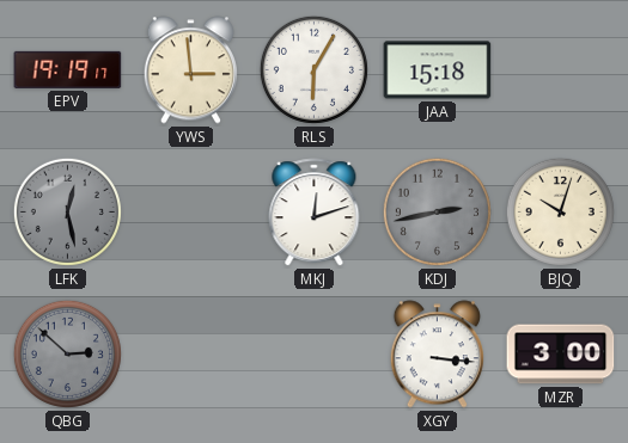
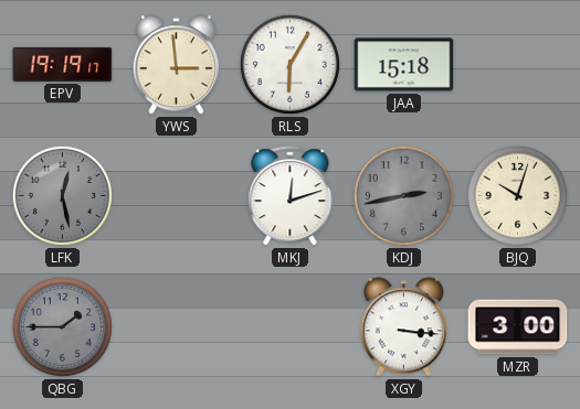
QBG: 2:52 -> 1:45
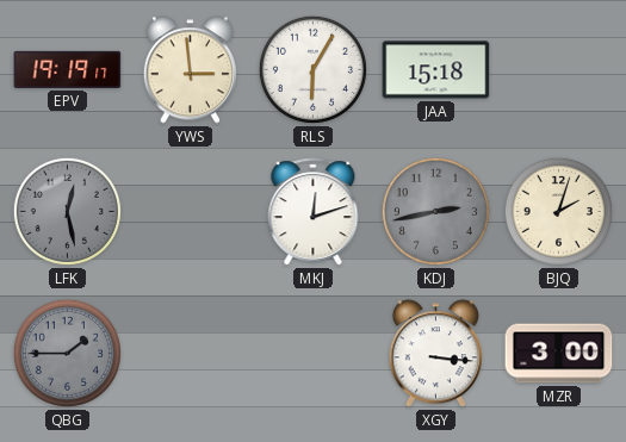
BJQ: 10:03 -> 2:03
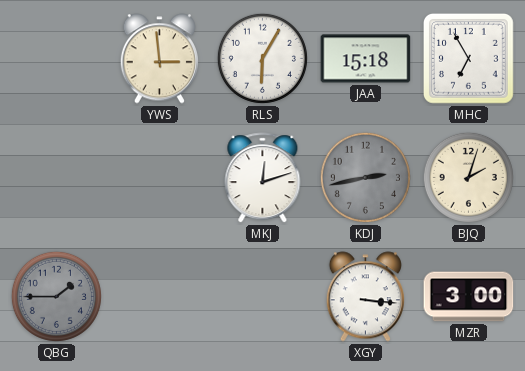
EPV: 19:19 -> none
MHC: none -> 6:55
LFK: 12:28 -> none
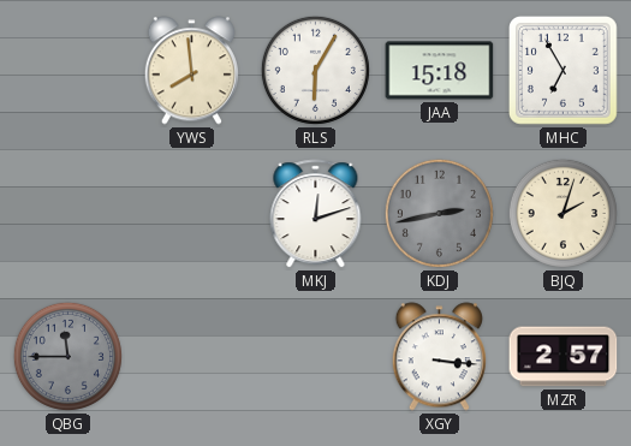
YWS: 2:59 -> 7:59
QBG: 1:45 -> 11:45
MZR: 3:00 -> 2:57
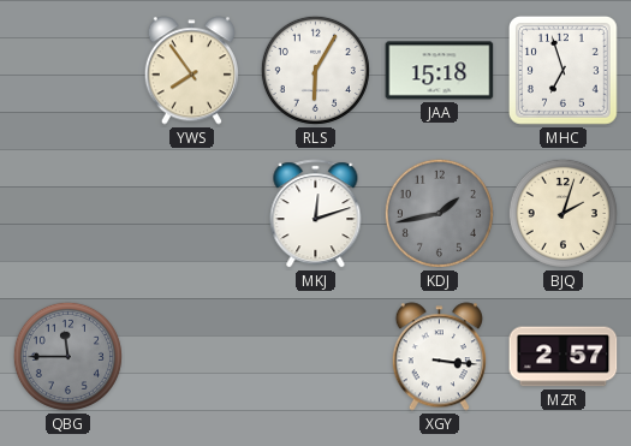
YWS: 7:59 -> 7:54
MHC: 6:55 -> 6:57
KDJ: 2:43 -> 1:43
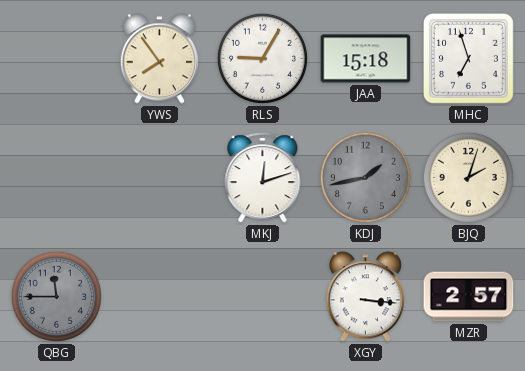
RLS: 6:05 -> 9:05
